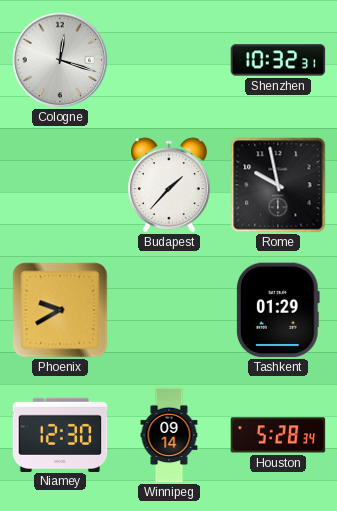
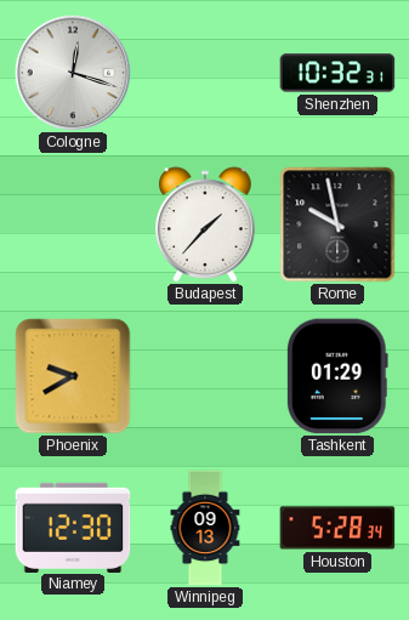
Winnipeg: 09:14 -> 09:13
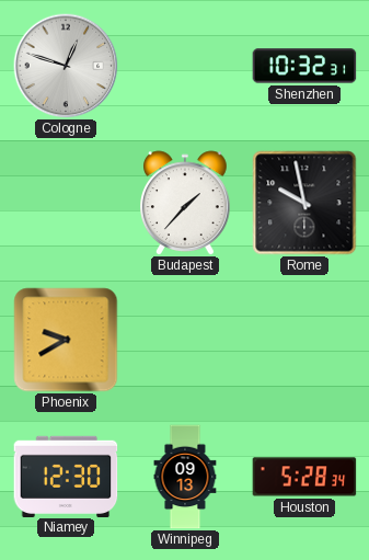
Cologne: 12:18 -> 12:48
Tashkent: 01:29 -> none
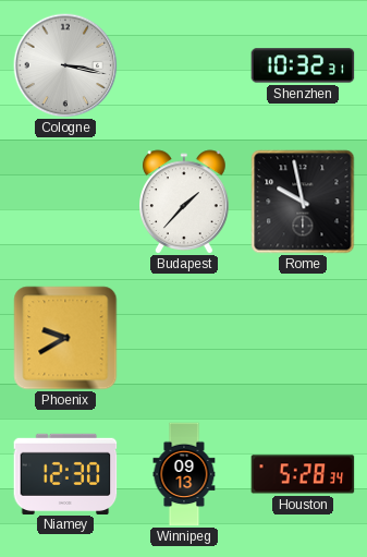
Cologne: 12:48 -> 3:17
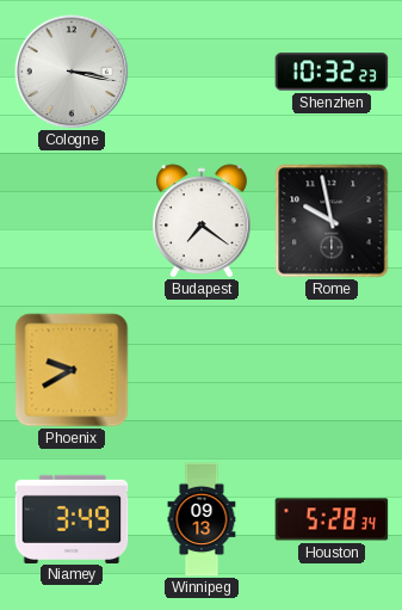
Shenzhen: 10:32:31 -> 10:32:23
Budapest: 1:37 -> 7:21
Niamey: 12:30 -> 3:49
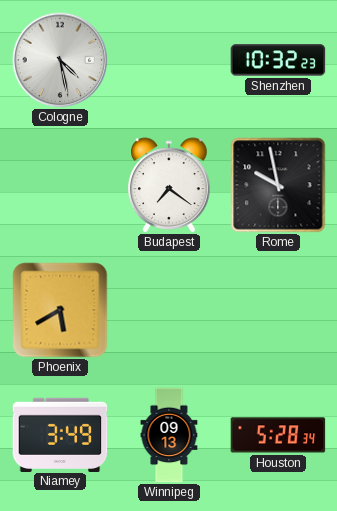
Cologne: 3:17 -> 4:28
Phoenix: 9:40 -> 5:40
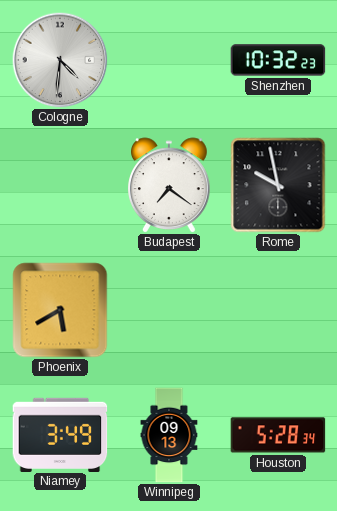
Cologne: 4:28 -> 4:31
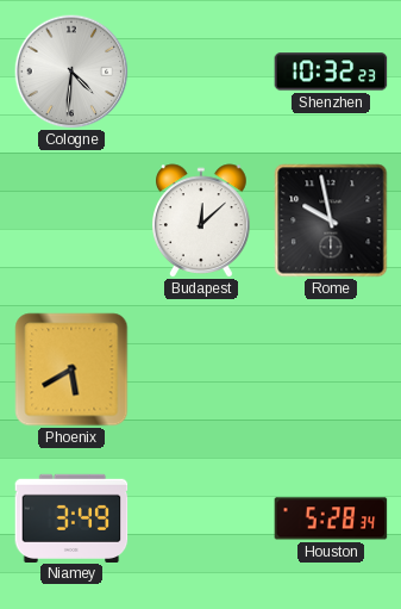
Budapest: 7:21 -> 12:08
Winnipeg: 09:13 -> none
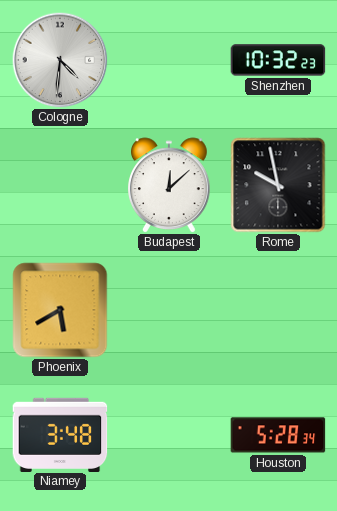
Niamey: 3:49 -> 3:48
